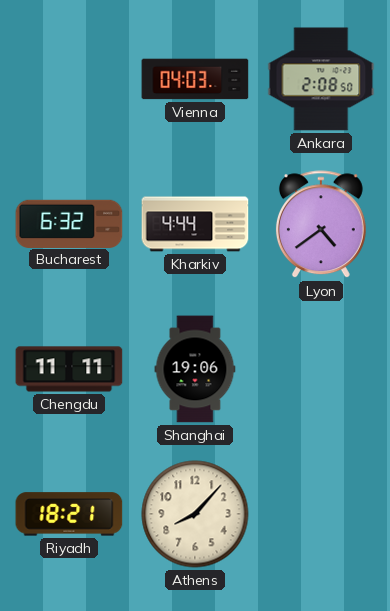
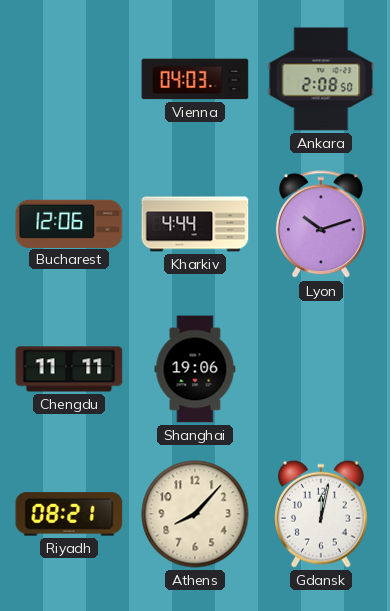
Bucharest: 6:32 -> 12:06
Lyon: 4:39 -> 10:12
Riyadh: 18:21 -> 08:21
Gdansk: none -> 12:02
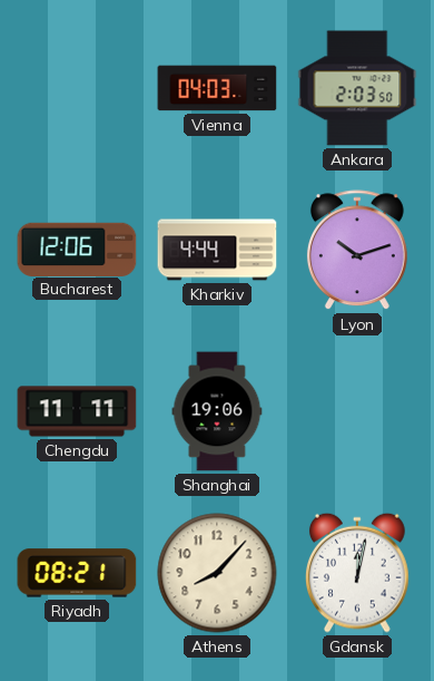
Ankara: 2:08 -> 2:03
